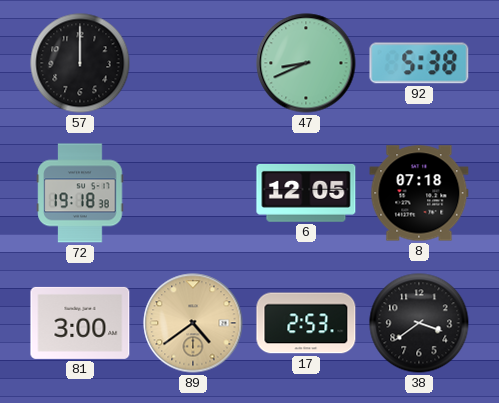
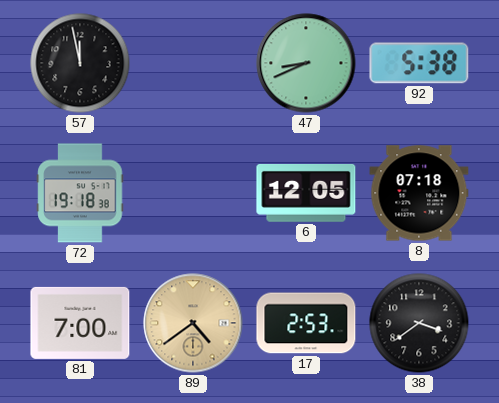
57: 12:00 -> 11:58
81: 3:00 -> 7:00
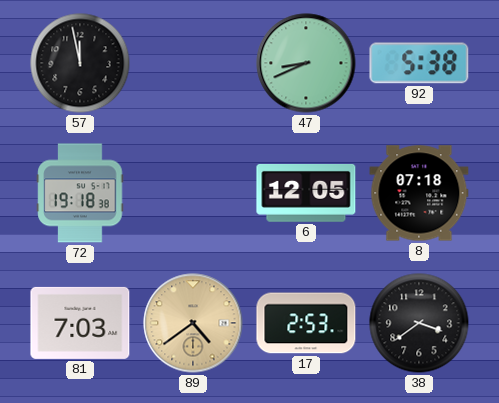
81: 7:00 -> 7:03
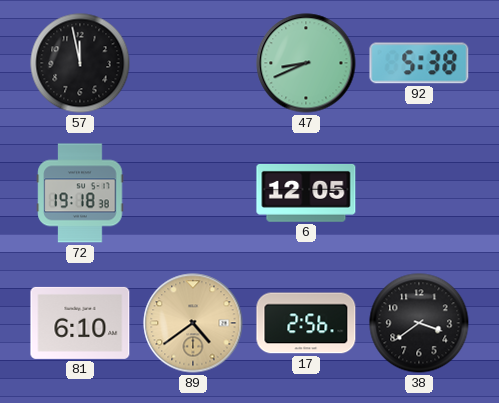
8: 07:18 -> none
81: 7:03 -> 6:10
17: 2:53 -> 2:56
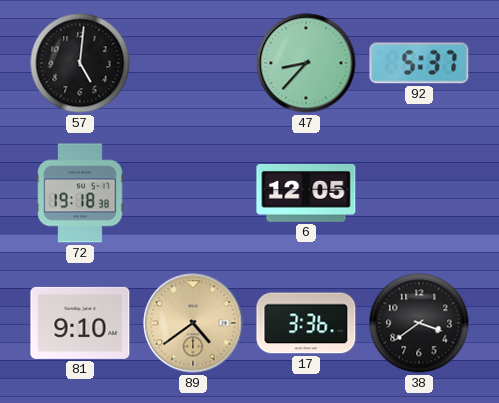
57: 11:58 -> 5:01
47: 8:41 -> 8:37
92: 5:38 -> 5:37
81: 6:10 -> 9:10
17: 2:56 -> 3:36
